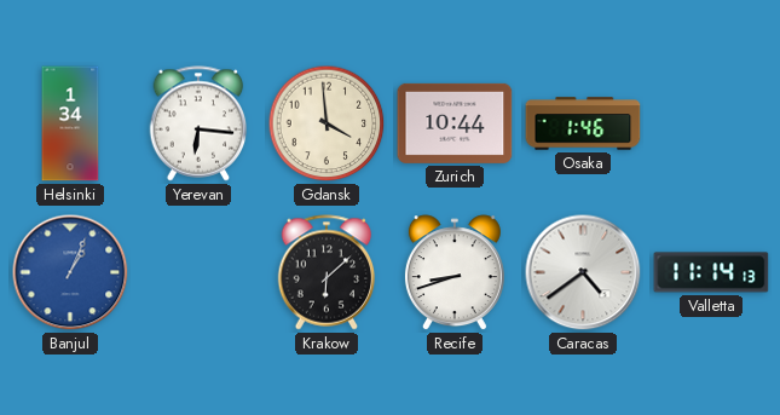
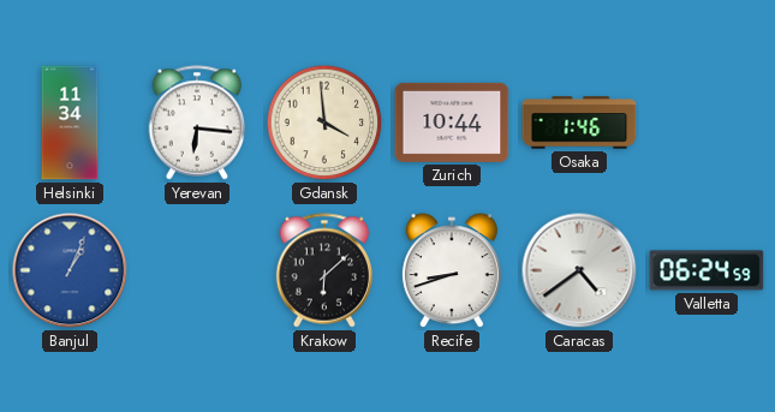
Helsinki: 1:34 -> 11:34
Valletta: 11:14 -> 06:24
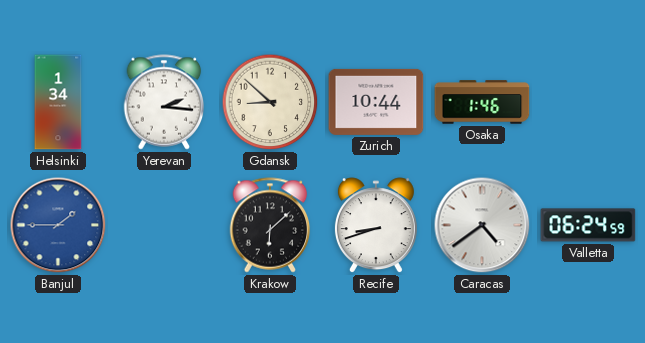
Helsinki: 11:34 -> 1:34
Yerevan: 6:16 -> 2:16
Gdansk: 3:59 -> 8:52
Banjul: 1:04 -> 1:45
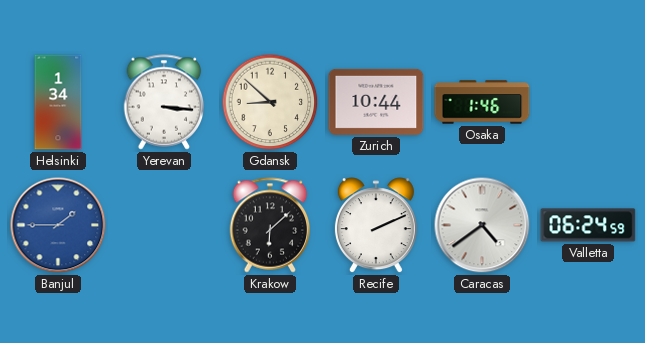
Yerevan: 2:16 -> 3:16
Recife: 8:42 -> 2:11
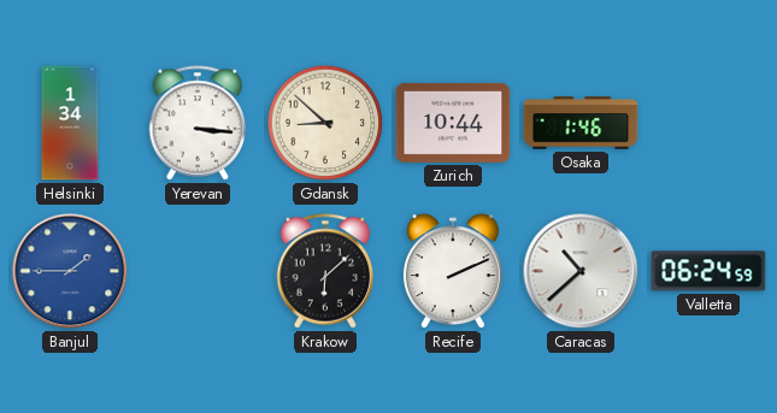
Caracas: 4:39 -> 10:38
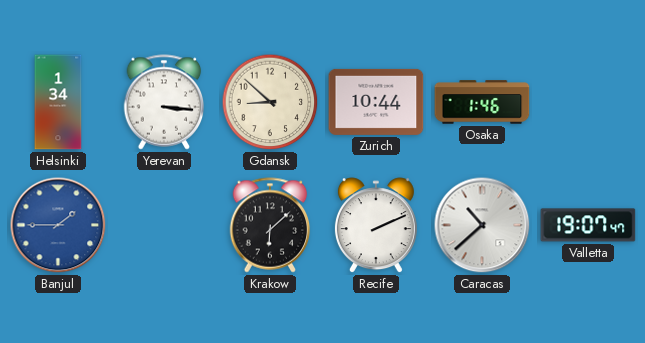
Valletta: 06:24 -> 19:07
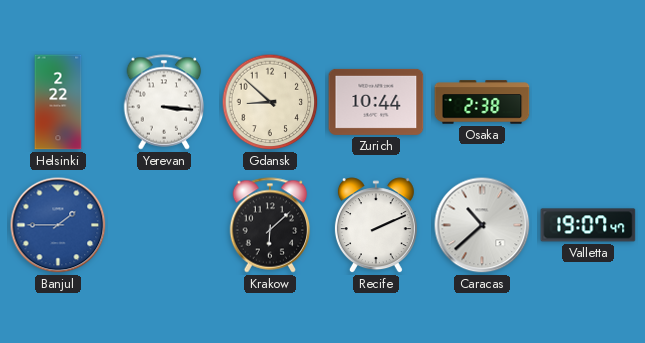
Helsinki: 1:34 -> 2:22
Osaka: 1:46 -> 2:38
